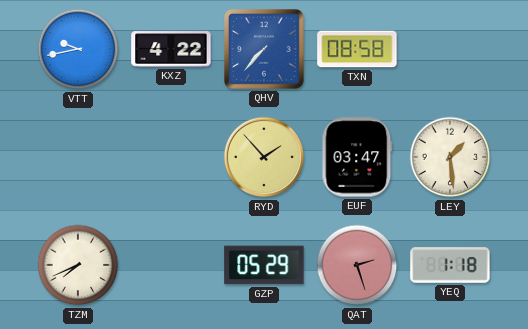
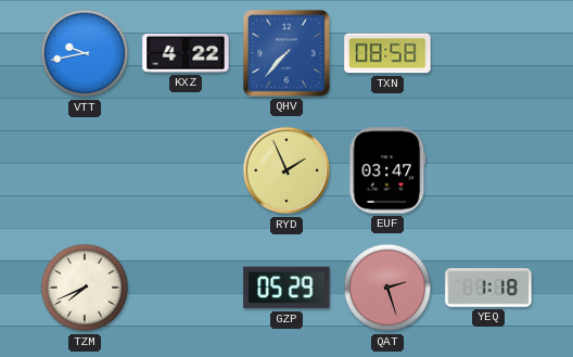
RYD: 1:53 -> 1:56
LEY: 1:29 -> none
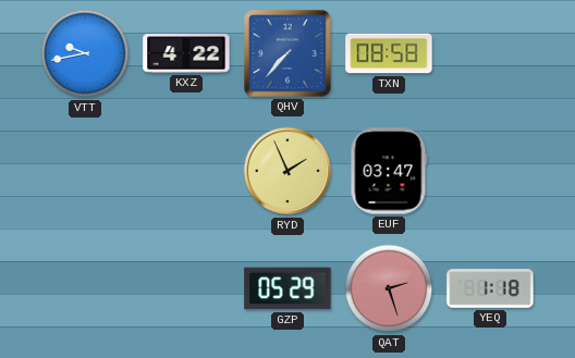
TZM: 7:41 -> none
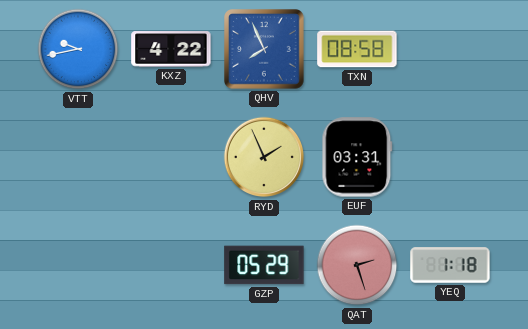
QHV: 7:37 -> 7:56
EUF: 03:47 -> 03:31
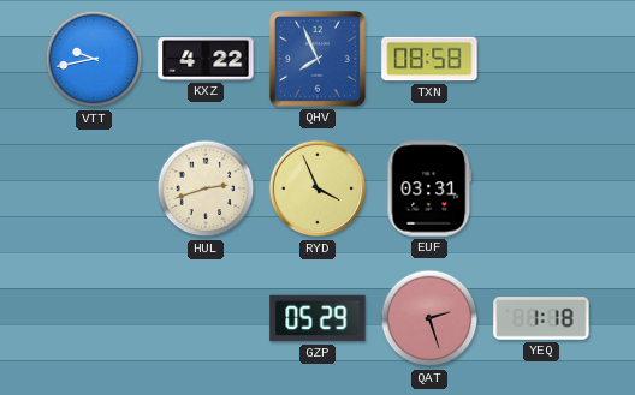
HUL: none -> 2:42
RYD: 1:56 -> 3:56
